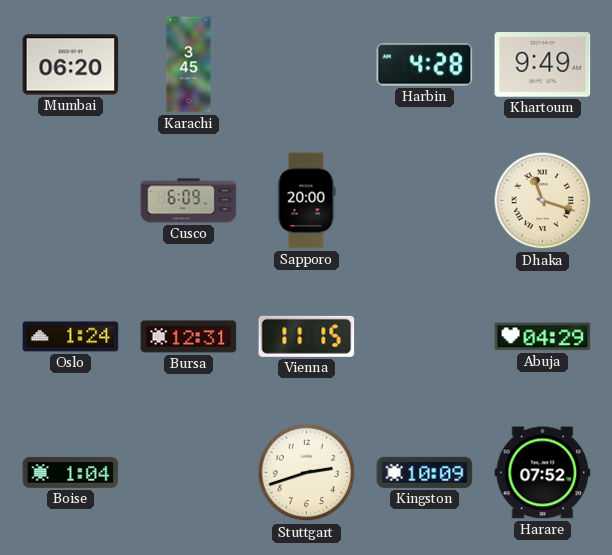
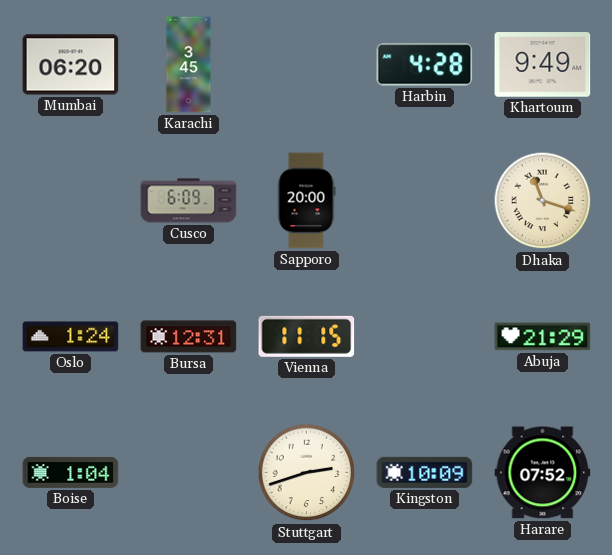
Abuja: 04:29 -> 21:29
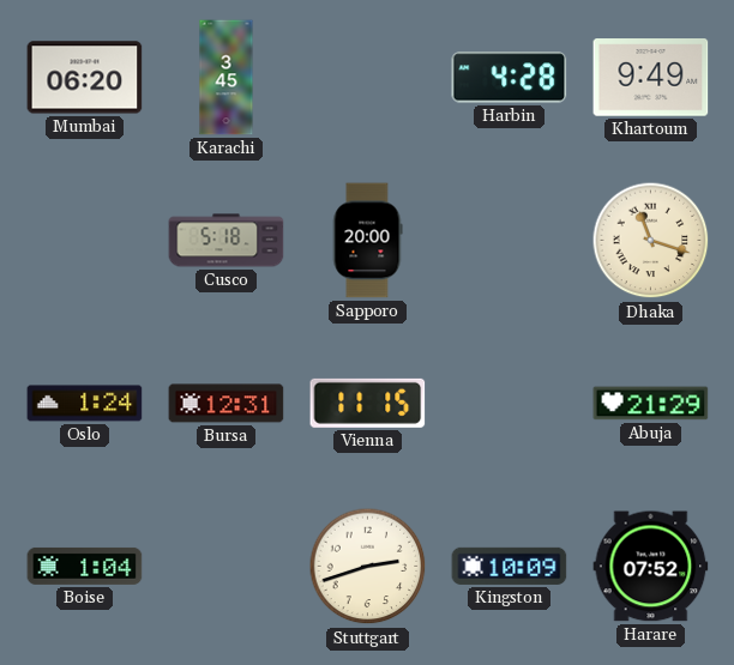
Cusco: 6:09 -> 5:18
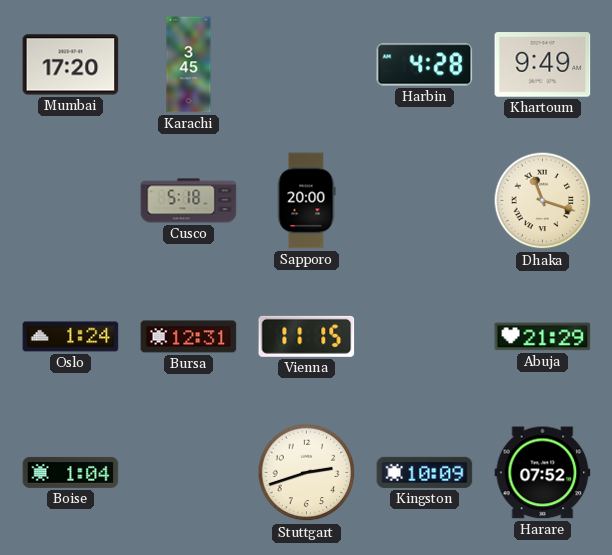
Mumbai: 06:20 -> 17:20
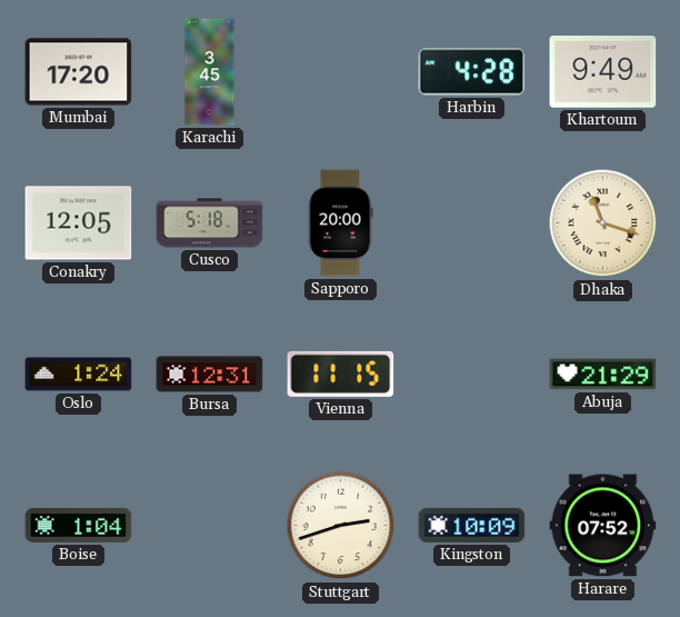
Conakry: none -> 12:05
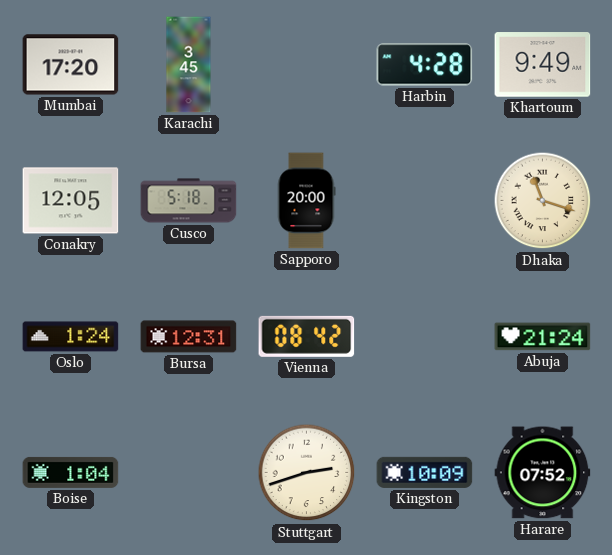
Vienna: 11:15 -> 08:42
Abuja: 21:29 -> 21:24
